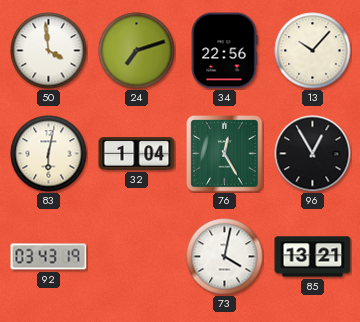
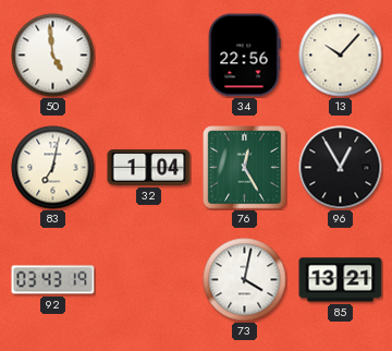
50: 3:59 -> 4:59
24: 7:12 -> none
83: 6:02 -> 7:02
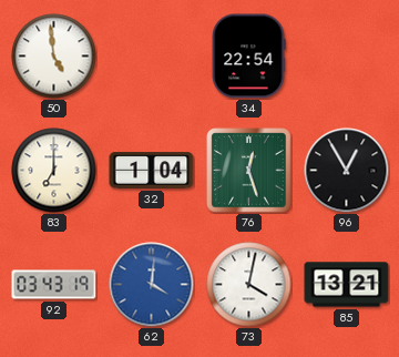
34: 22:56 -> 22:54
13: 10:07 -> none
83: 7:02 -> 7:00
76: 12:25 -> 12:27
62: none -> 4:01
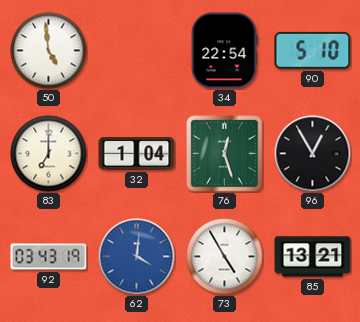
90: none -> 5:10
73: 4:02 -> 4:55
